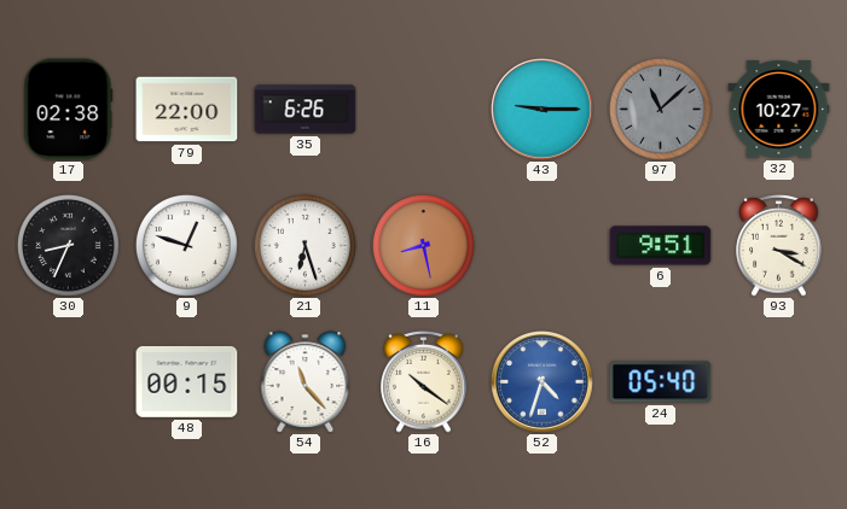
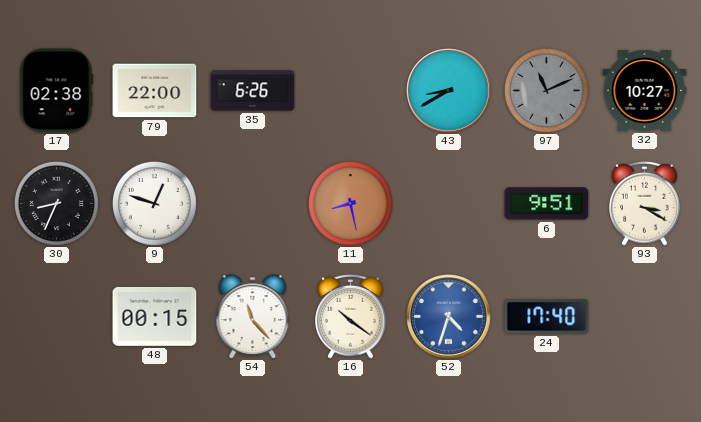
43: 9:15 -> 8:40
97: 11:08 -> 11:11
21: 6:27 -> none
24: 05:40 -> 17:40
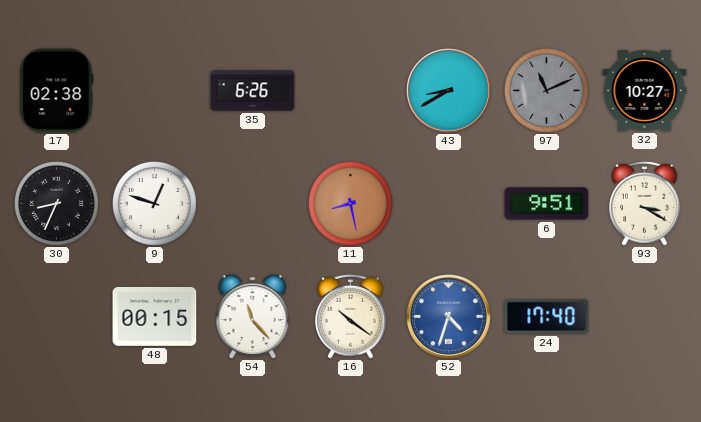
79: 22:00 -> none
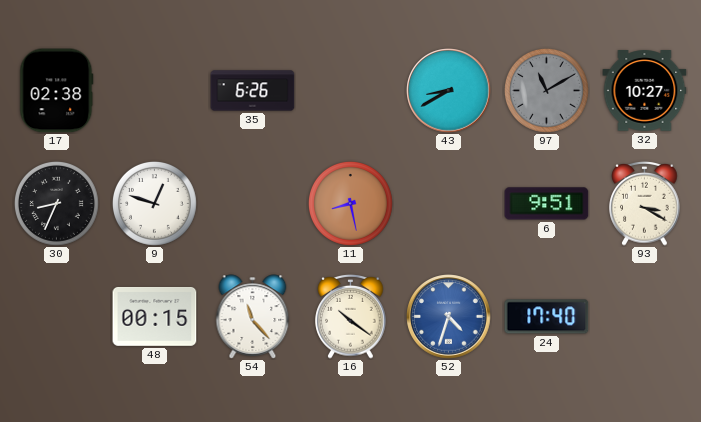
97: 11:11 -> 11:10
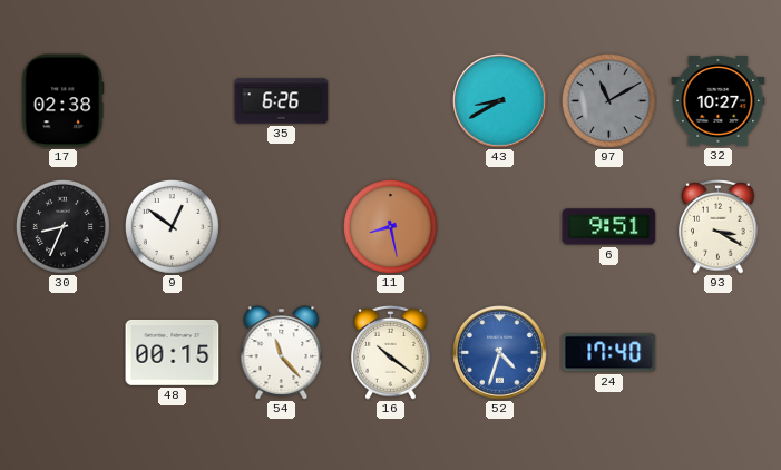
9: 12:48 -> 12:51
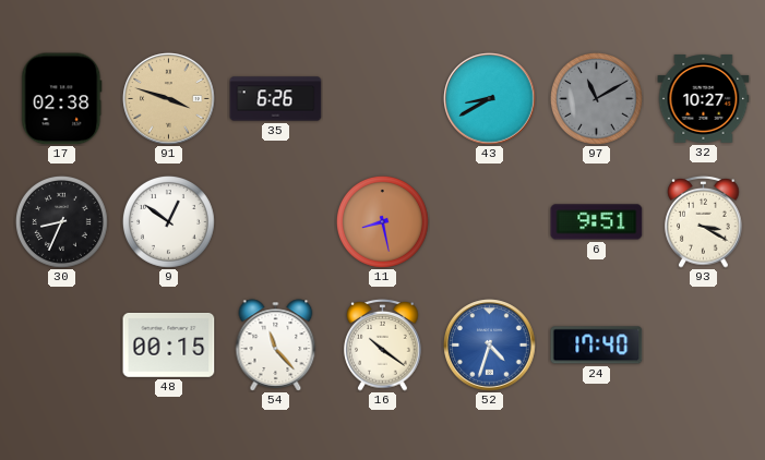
91: none -> 3:48
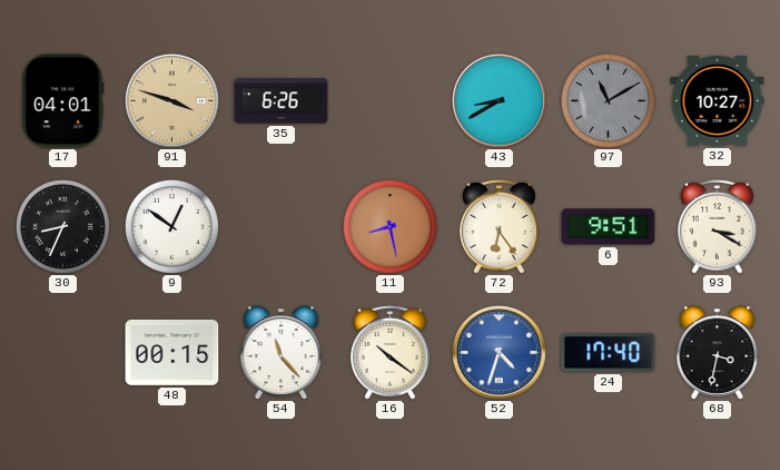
17: 02:38 -> 04:01
72: none -> 6:24
68: none -> 3:32
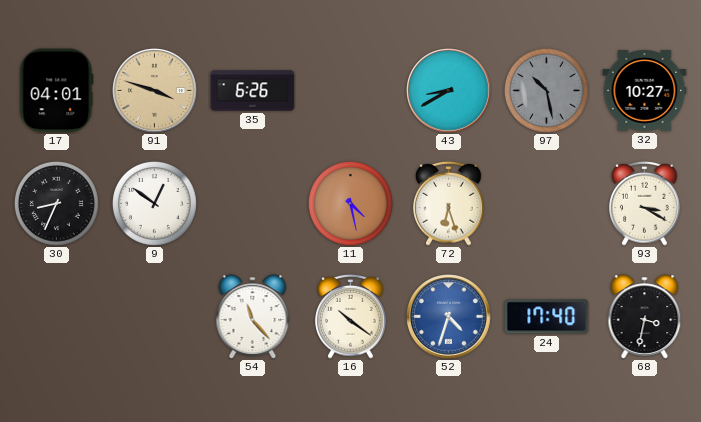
97: 11:10 -> 10:28
11: 8:28 -> 4:28
72: 6:24 -> 6:27
6: 9:51 -> none
48: 00:15 -> none
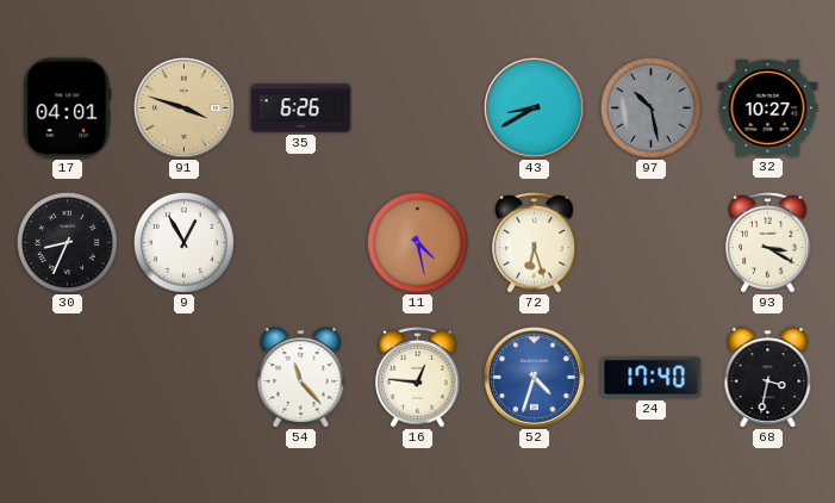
9: 12:51 -> 12:55
16: 10:21 -> 12:46
